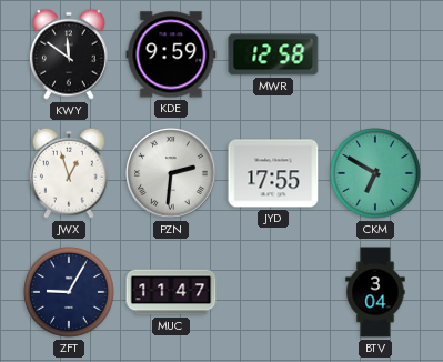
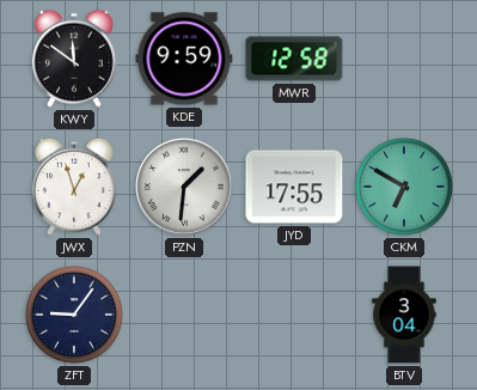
PZN: 2:31 -> 1:31
ZFT: 9:05 -> 9:06
MUC: 11:47 -> none
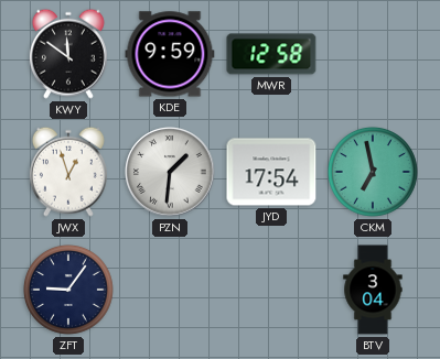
JYD: 17:55 -> 17:54
CKM: 6:50 -> 6:58
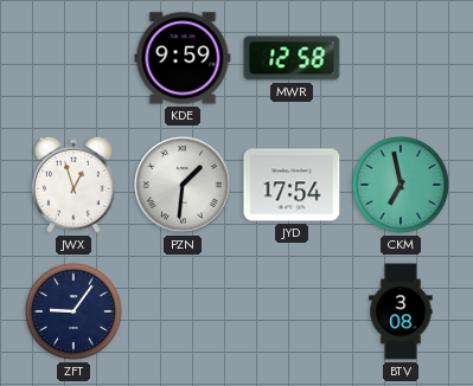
KWY: 11:51 -> none
BTV: 3:04 -> 3:08
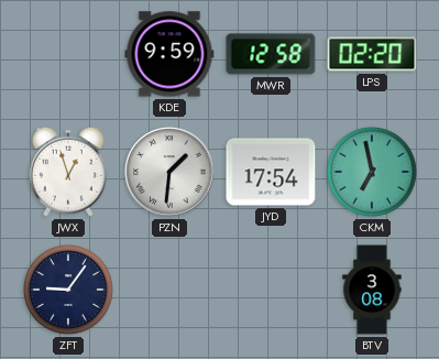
LPS: none -> 02:20
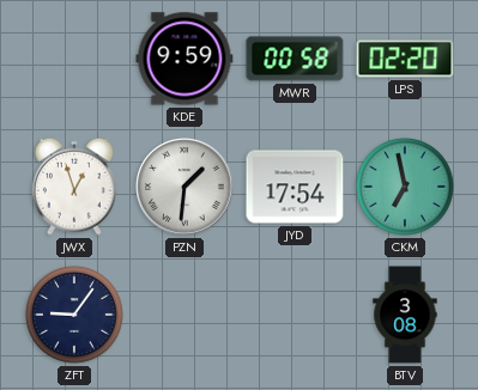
MWR: 12:58 -> 00:58
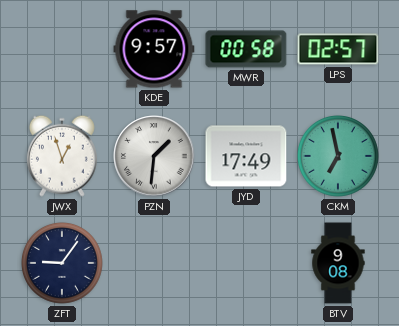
KDE: 9:59 -> 9:57
LPS: 02:20 -> 02:57
JYD: 17:54 -> 17:49
BTV: 3:08 -> 9:08
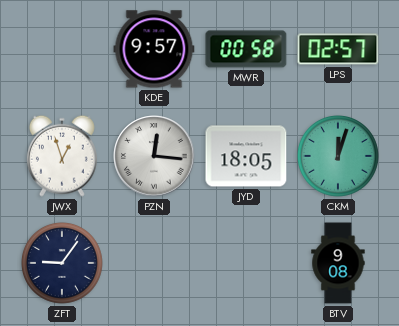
PZN: 1:31 -> 12:16
JYD: 17:49 -> 18:05
CKM: 6:58 -> 12:03
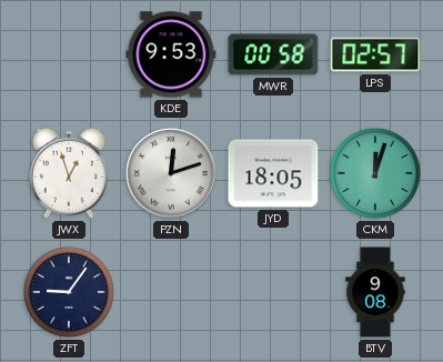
KDE: 9:57 -> 9:53
PZN: 12:16 -> 12:12
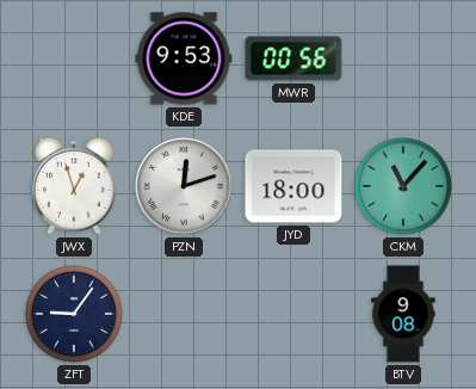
MWR: 00:58 -> 00:56
LPS: 02:57 -> none
JYD: 18:05 -> 18:00
CKM: 12:03 -> 11:07
